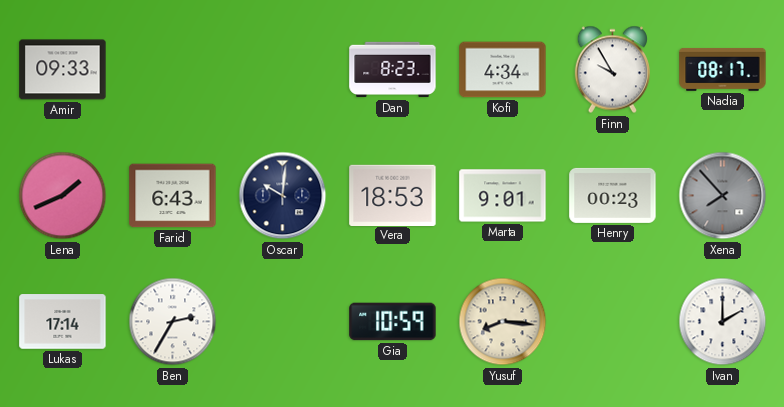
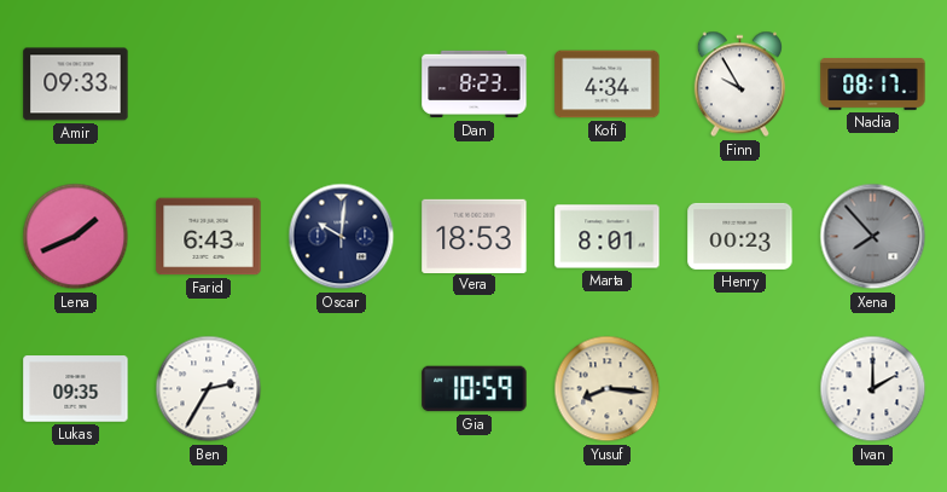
Marta: 9:01 -> 8:01
Lukas: 17:14 -> 09:35
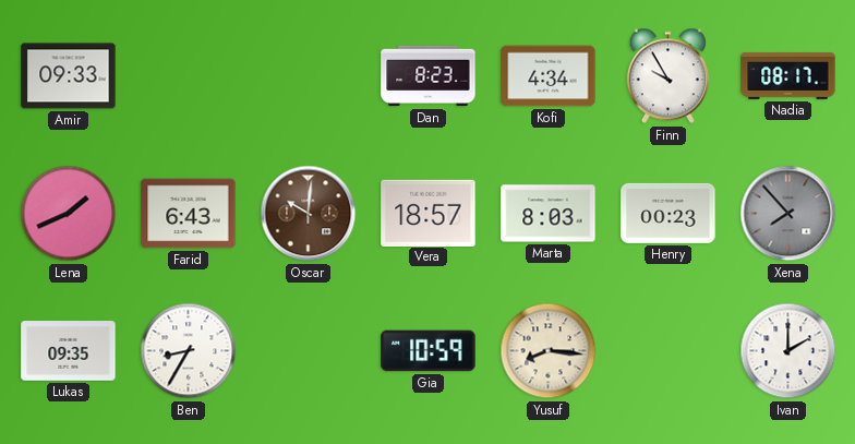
Oscar dial: navy -> brown
Vera: 18:53 -> 18:57
Marta: 8:01 -> 8:03
Ben: 2:35 -> 8:35
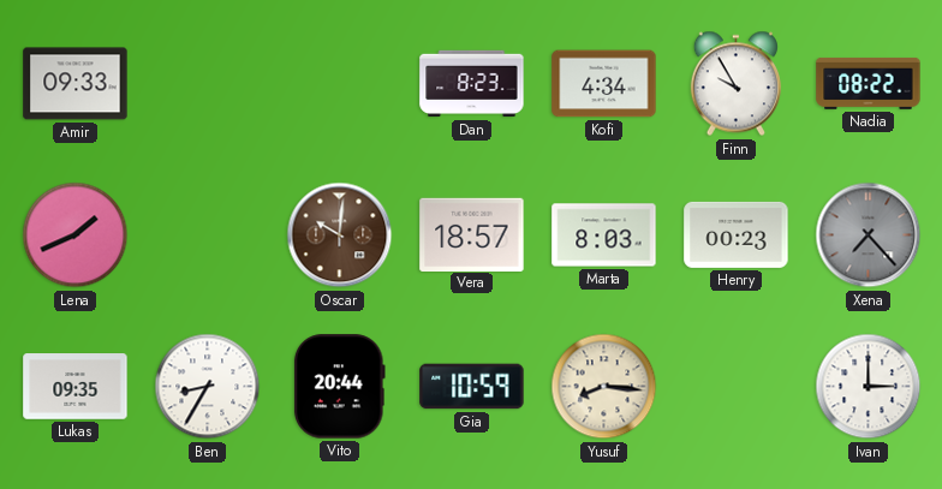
Nadia: 08:17 -> 08:22
Farid: 6:43 -> none
Xena: 7:53 -> 7:23
Vito: none -> 20:44
Ivan: 2:00 -> 3:00
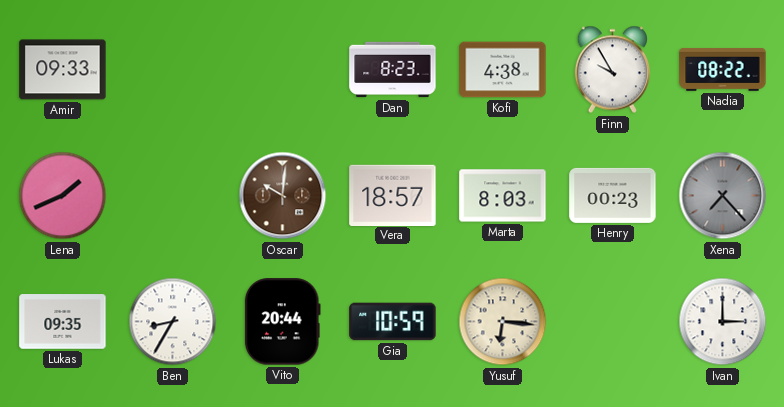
Kofi: 4:34 -> 4:38
Yusuf: 8:16 -> 6:16
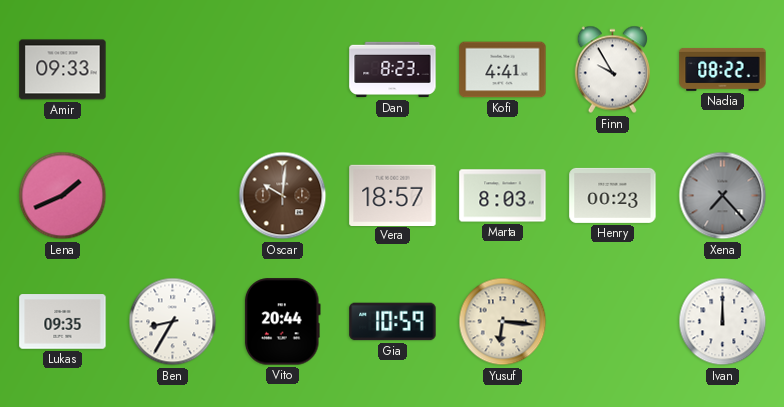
Kofi: 4:38 -> 4:41
Ivan: 3:00 -> 12:00
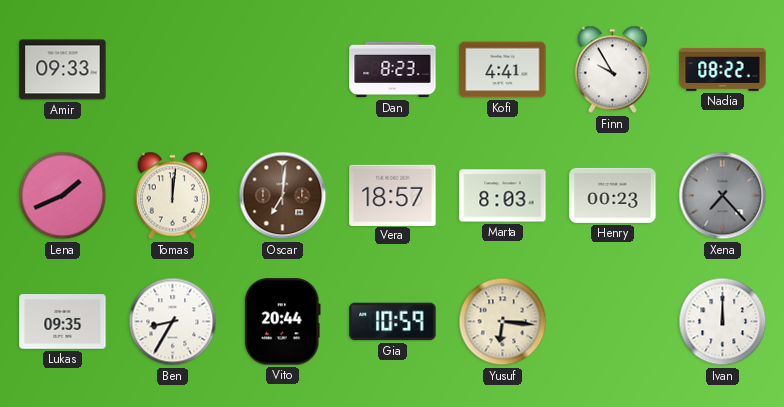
Tomas: none -> 12:01
Oscar: 10:01 -> 7:01
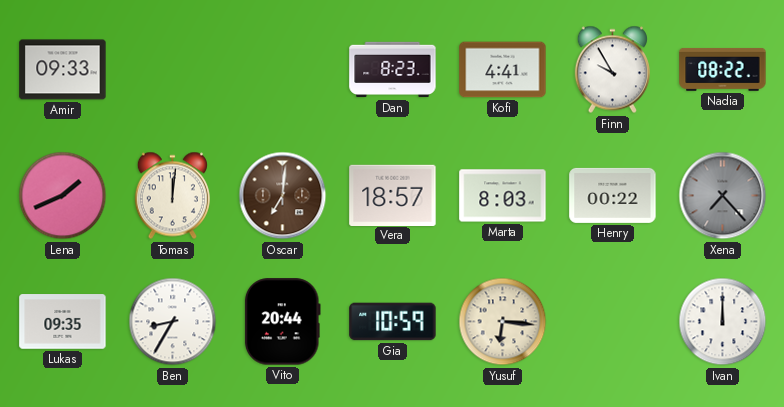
Henry: 00:23 -> 00:22
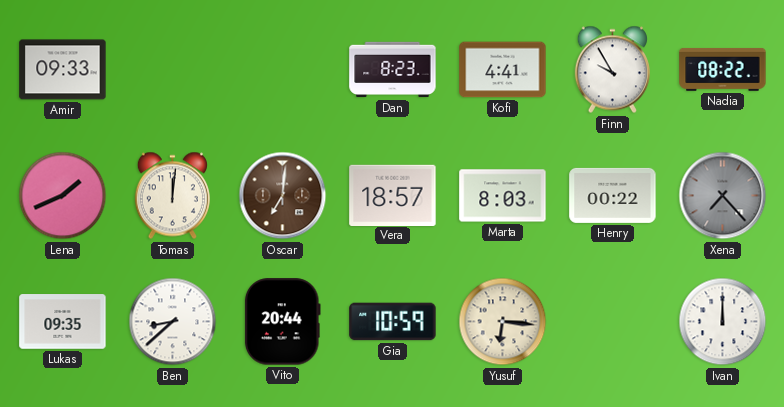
Ben: 8:35 -> 8:38
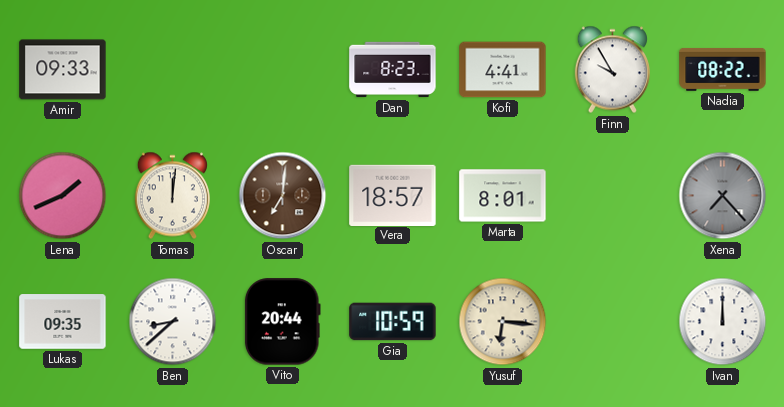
Marta: 8:03 -> 8:01
Henry: 00:22 -> none
